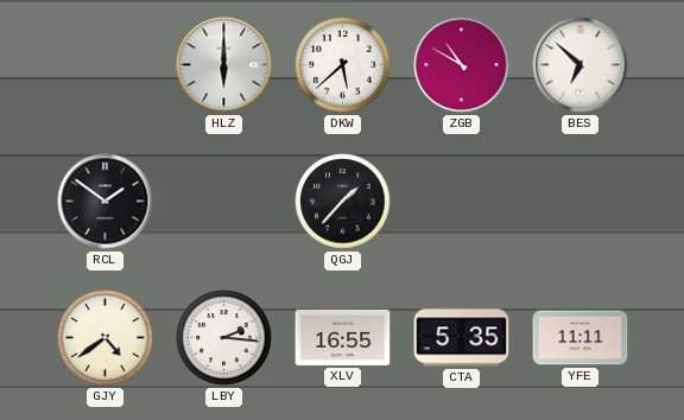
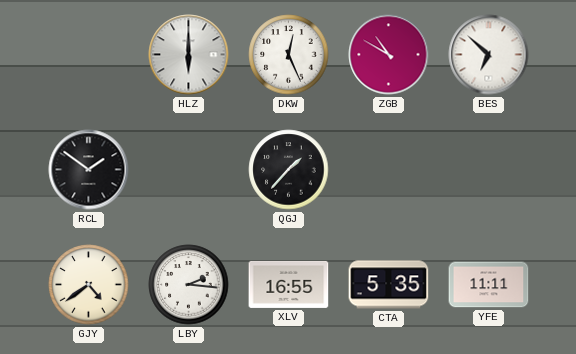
DKW: 5:38 -> 12:26
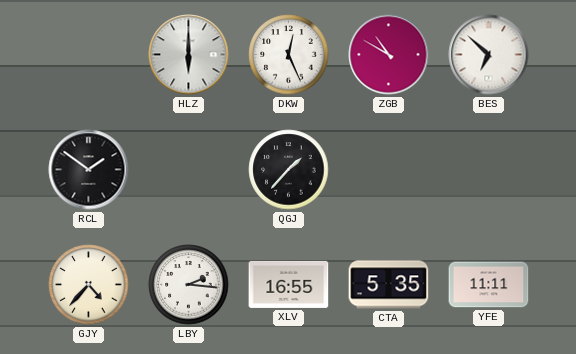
GJY: 4:39 -> 4:37
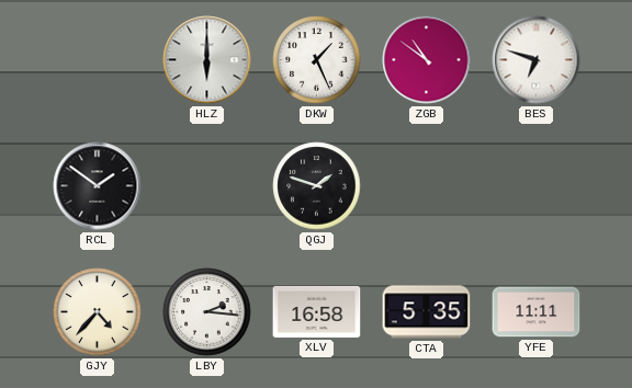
DKW: 12:26 -> 1:26
ZGB: 10:50 -> 10:51
BES: 6:52 -> 6:48
QGJ: 1:37 -> 1:48
XLV: 16:55 -> 16:58
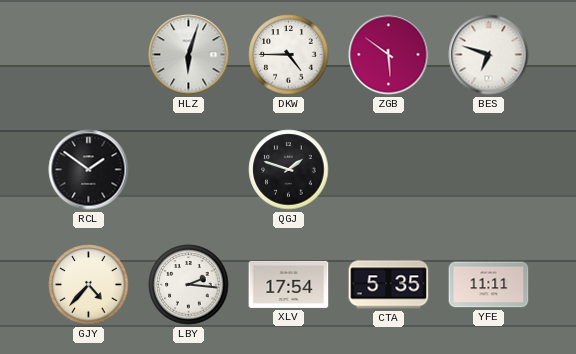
HLZ: 6:00 -> 6:03
DKW: 1:26 -> 4:45
ZGB: 10:51 -> 5:51
XLV: 16:58 -> 17:54
